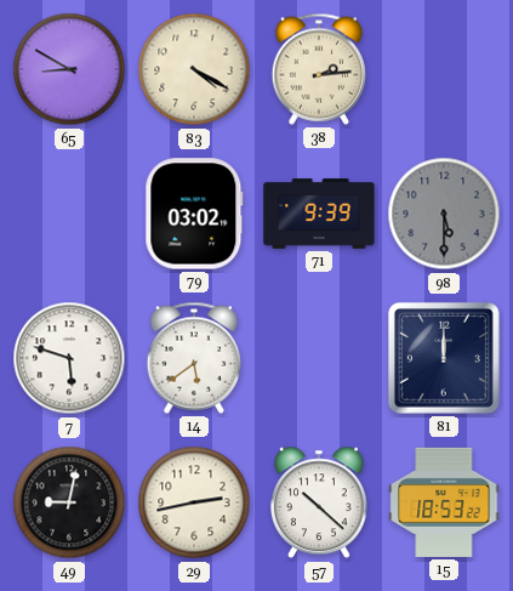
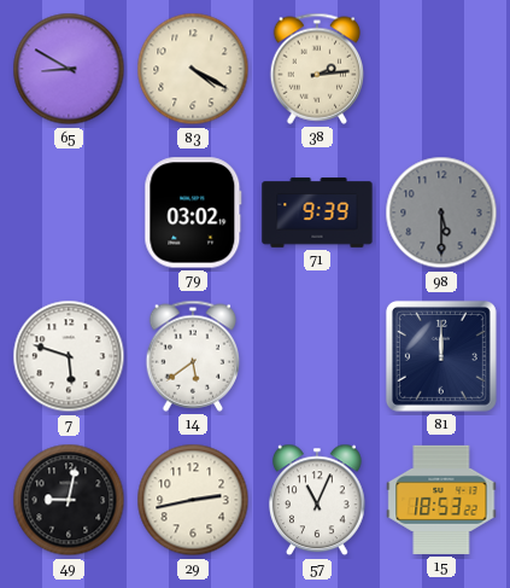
57: 10:22 -> 11:04
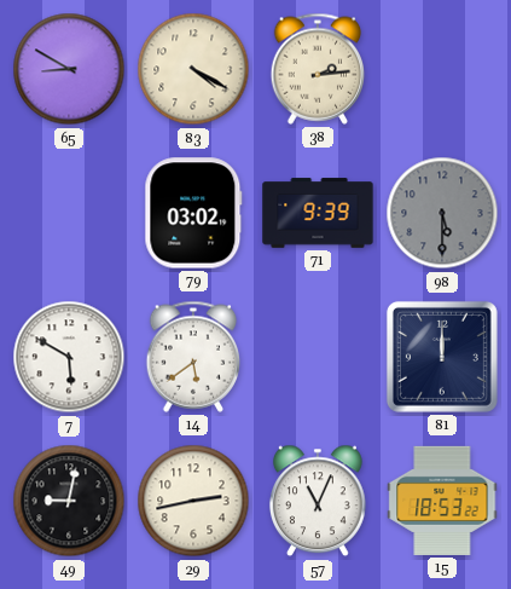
7: 5:48 -> 5:50
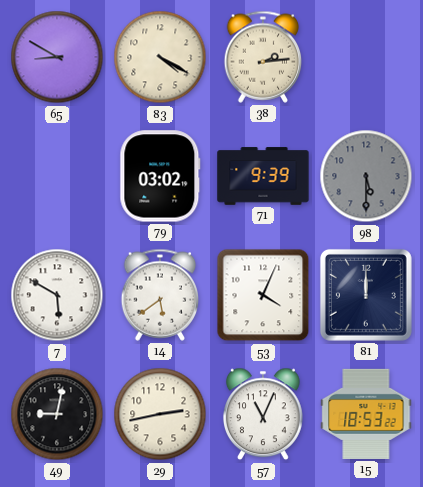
53: none -> 4:04
